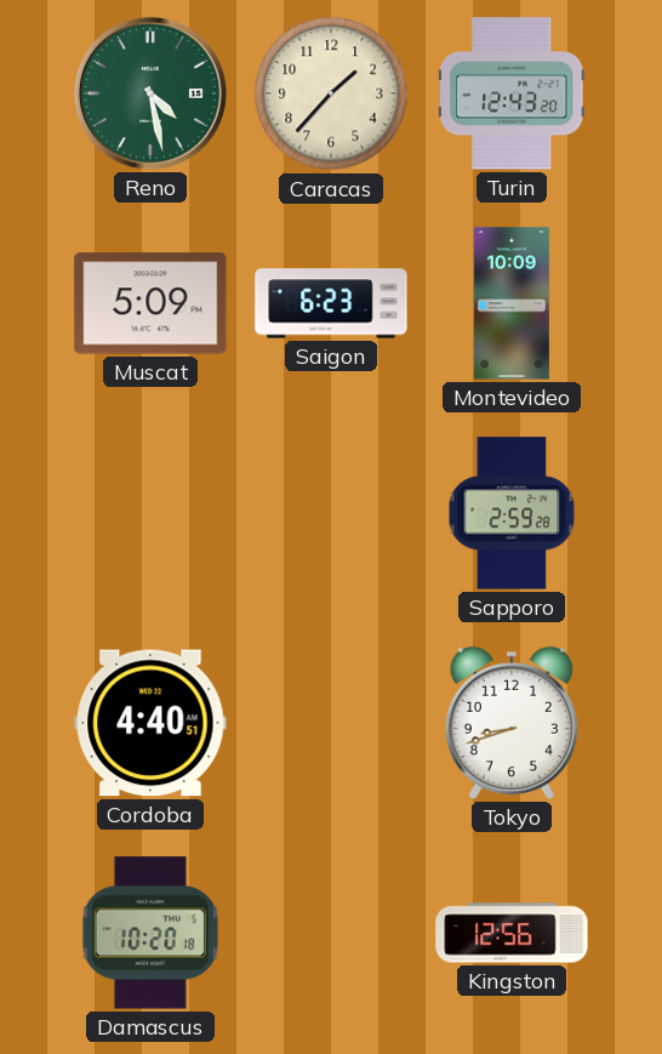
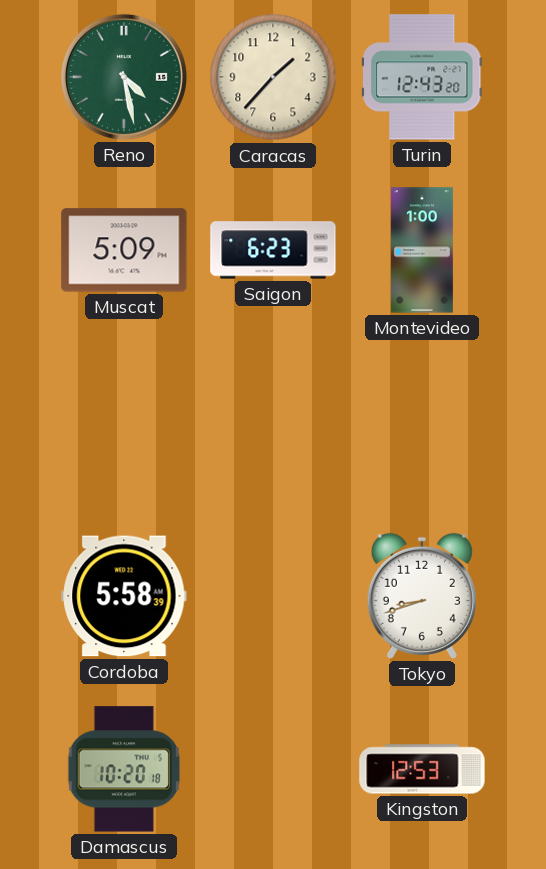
Montevideo: 10:09 -> 1:00
Sapporo: 2:59 -> none
Cordoba: 4:40 -> 5:58
Kingston: 12:56 -> 12:53
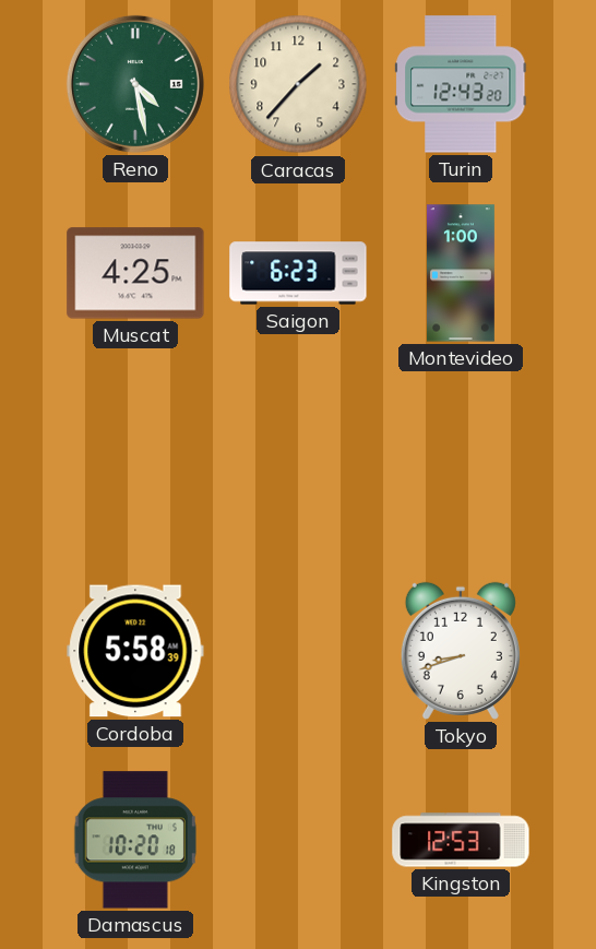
Muscat: 5:09 -> 4:25
